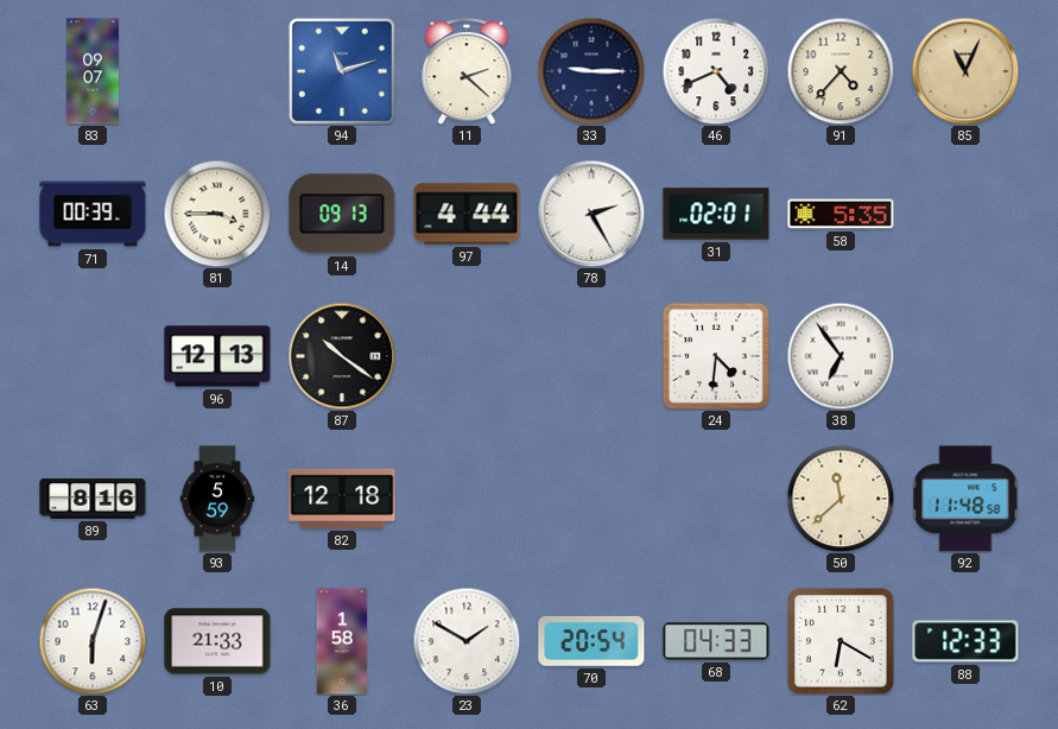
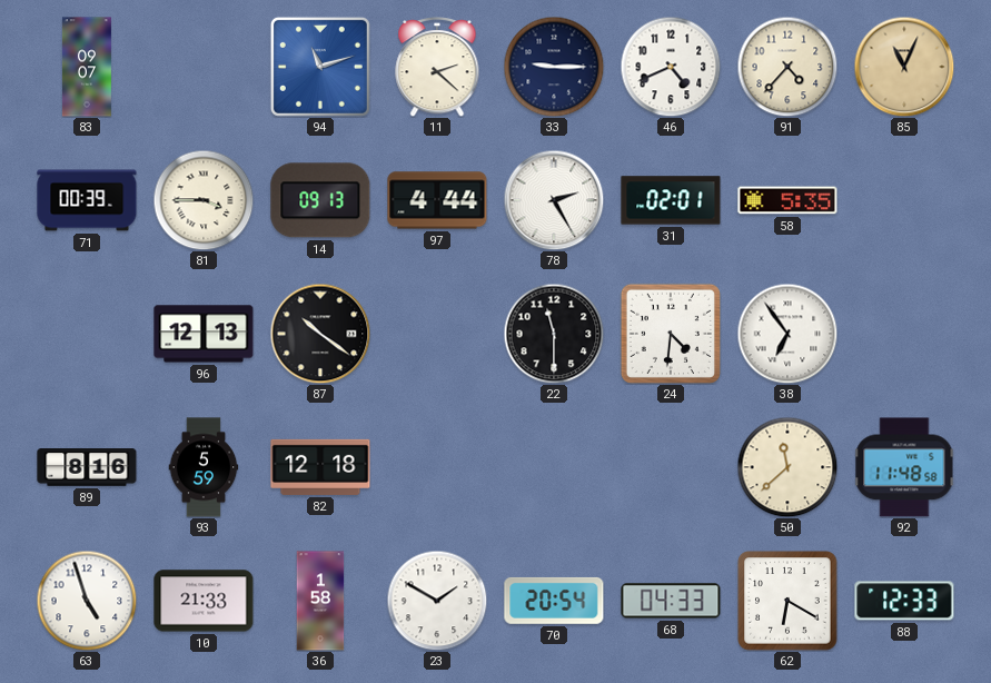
22: none -> 11:30
63: 6:03 -> 4:57
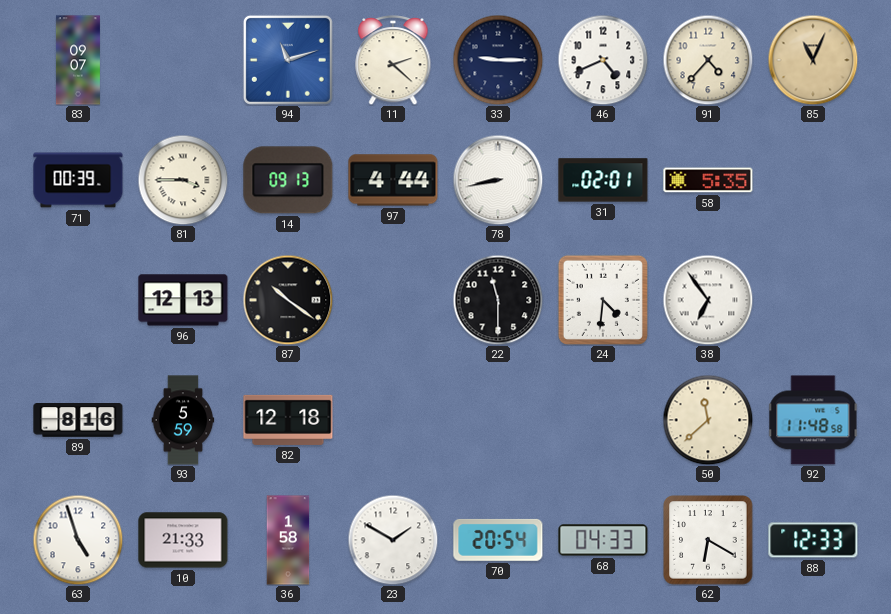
78: 2:25 -> 8:43
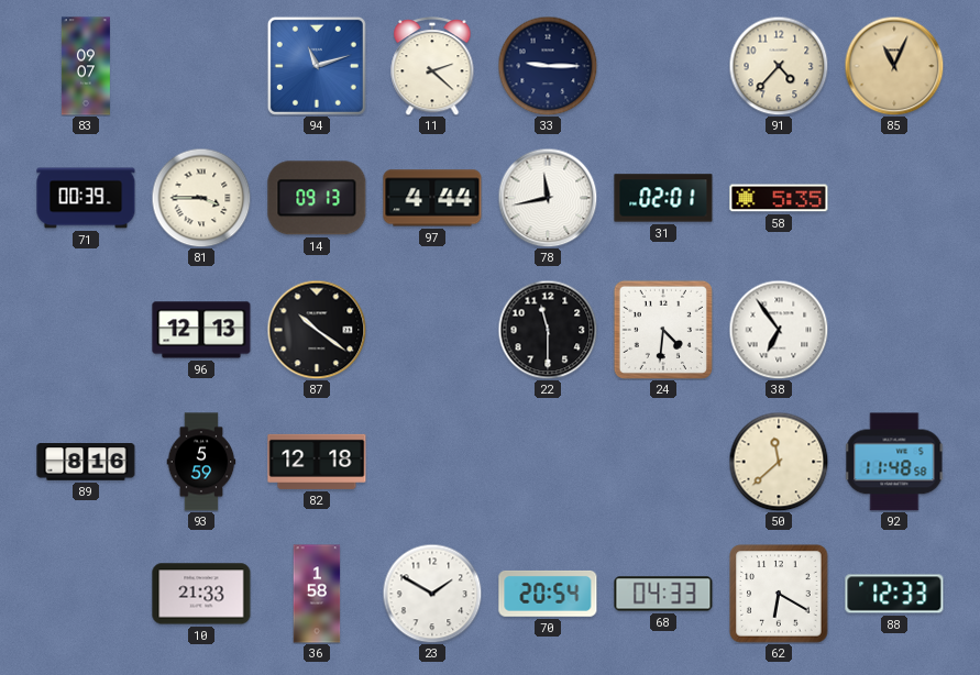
46: 4:41 -> none
78: 8:43 -> 11:43
63: 4:57 -> none
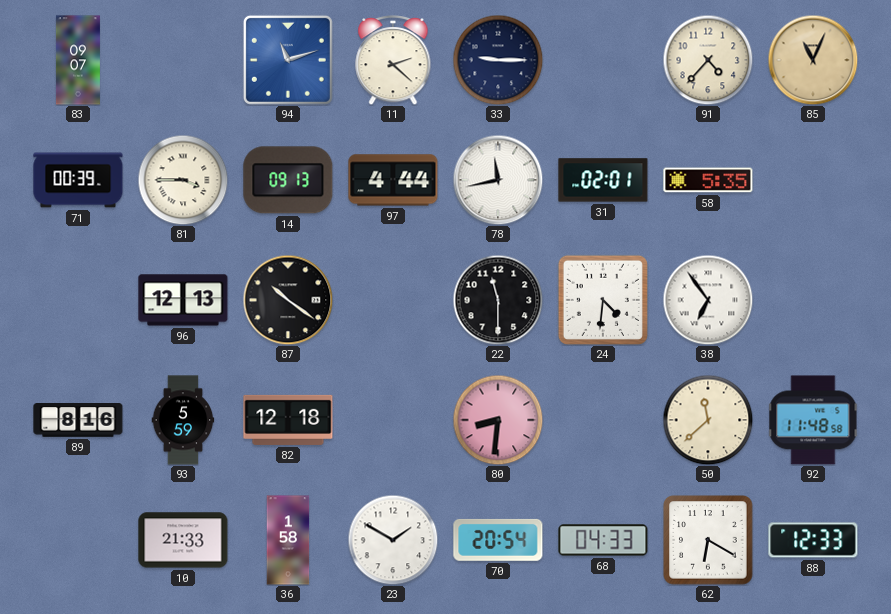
80: none -> 8:31
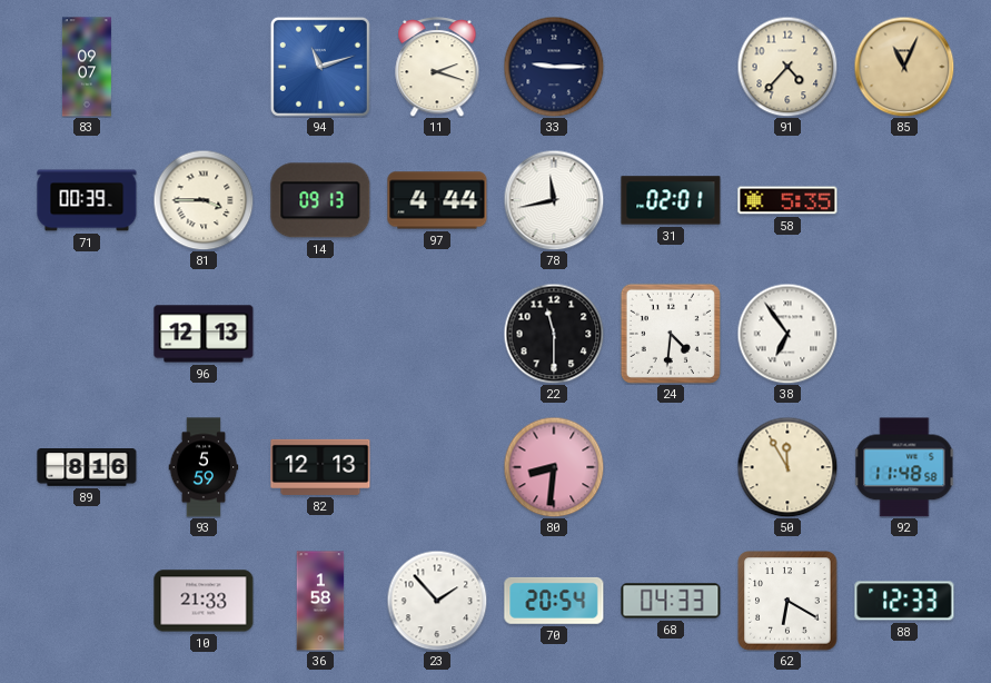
11: 2:22 -> 2:18
87: 10:21 -> none
82: 12:18 -> 12:13
50: 11:38 -> 11:55
23: 1:50 -> 1:53
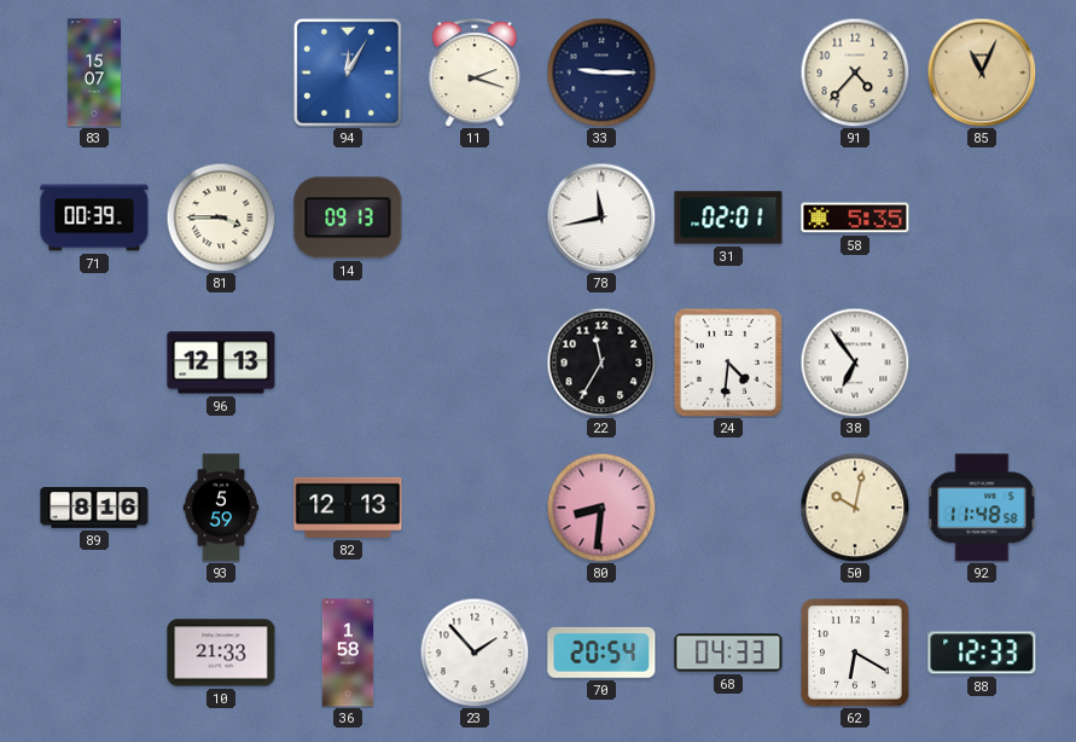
83: 09:07 -> 15:07
94: 11:12 -> 12:05
97: 4:44 -> none
22: 11:30 -> 11:35
50: 11:55 -> 10:02
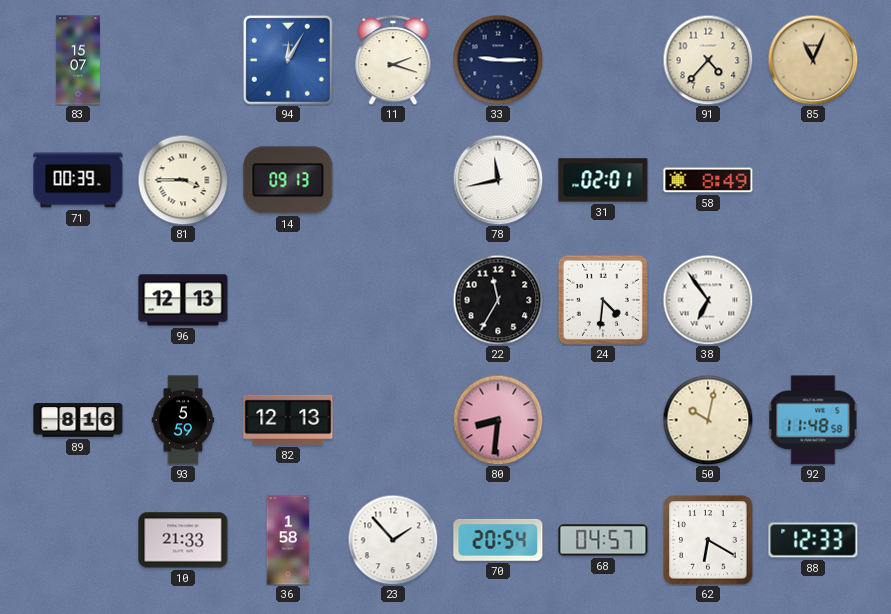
58: 5:35 -> 8:49
68: 04:33 -> 04:57
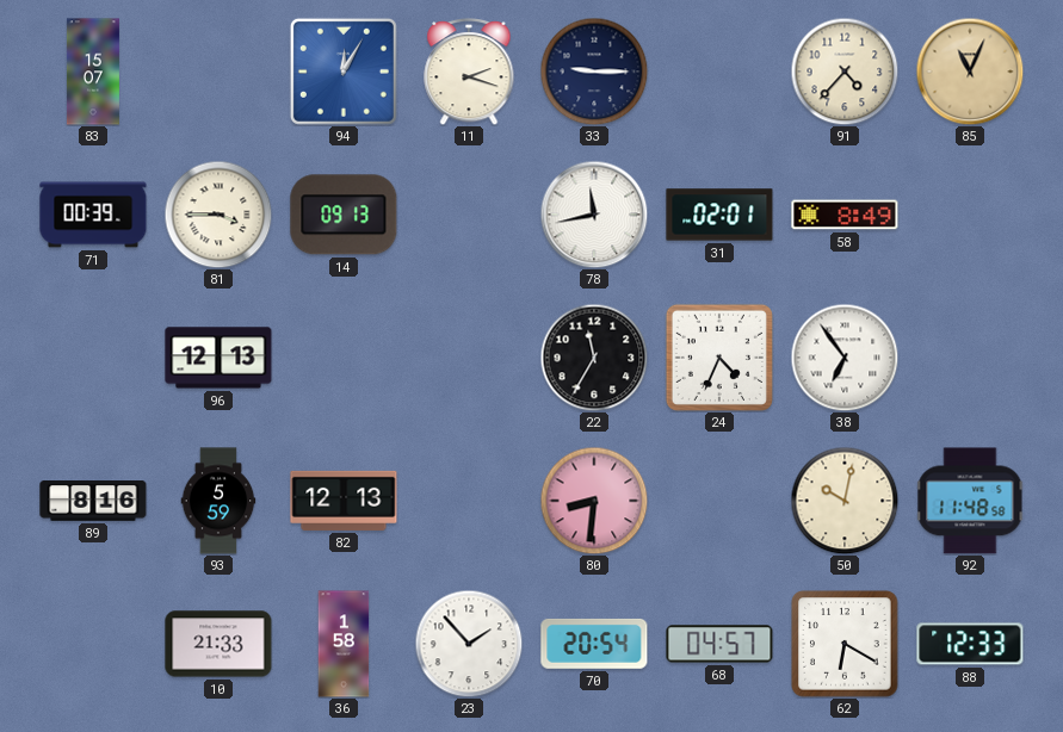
24: 4:31 -> 4:34
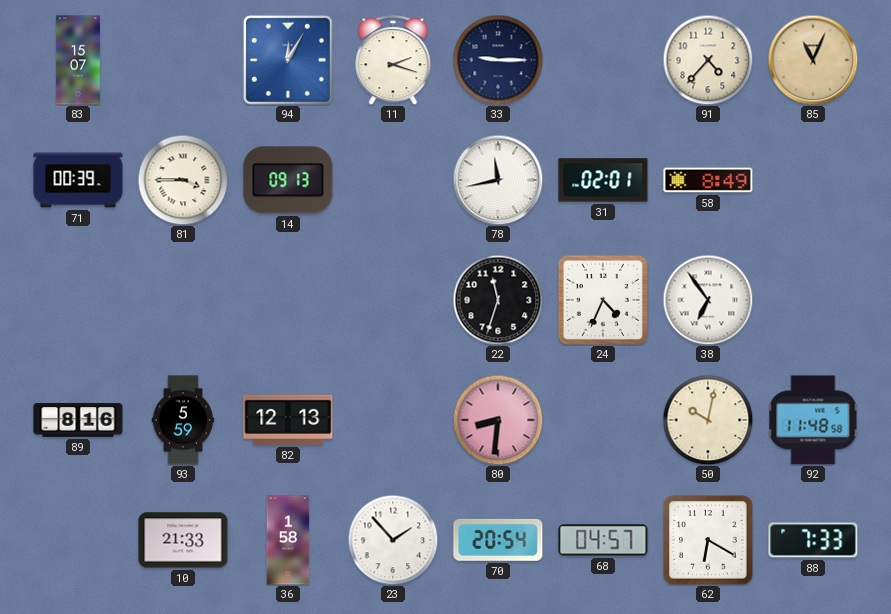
96: 12:13 -> none
22: 11:35 -> 11:33
88: 12:33 -> 7:33
